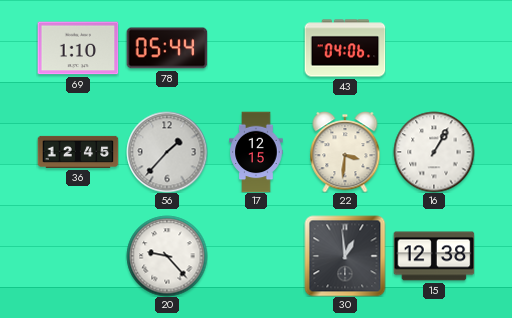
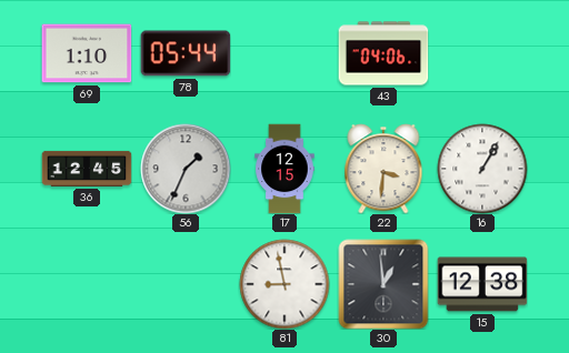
56: 1:37 -> 1:34
20: 9:23 -> none
81: none -> 8:58
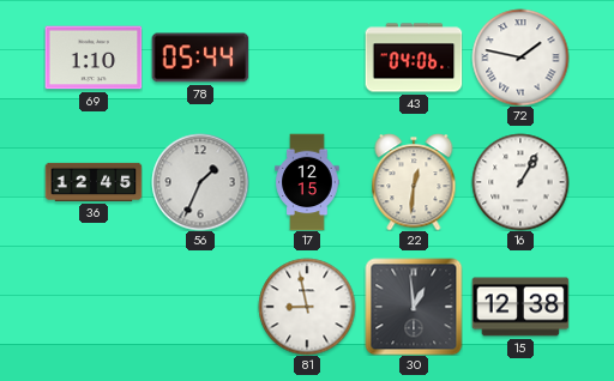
72: none -> 1:47
22: 3:31 -> 12:31
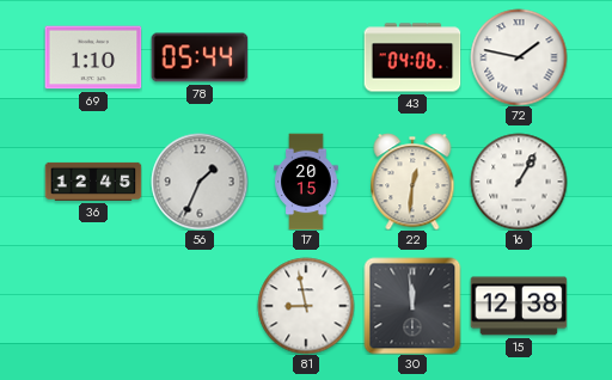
17: 12:15 -> 20:15
30: 12:59 -> 11:59
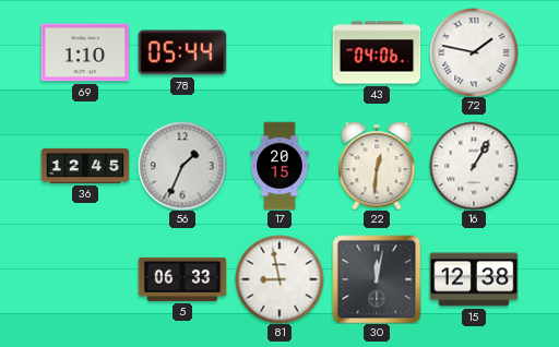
5: none -> 06:33
30: 11:59 -> 12:02
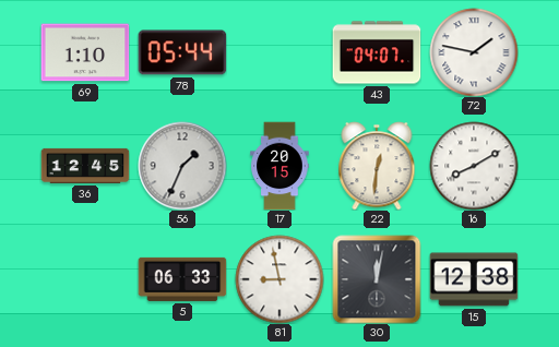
43: 04:06 -> 04:07
16: 1:05 -> 8:10
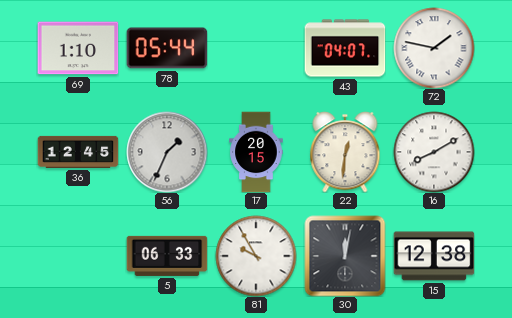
81: 8:58 -> 9:55
